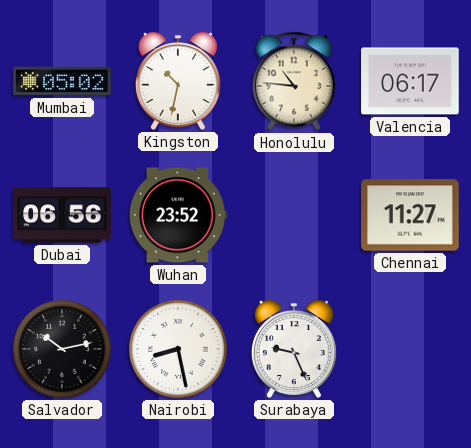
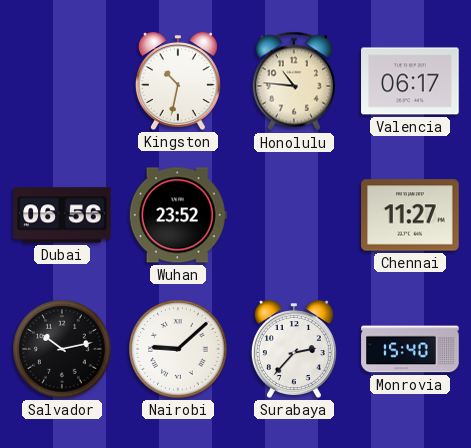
Mumbai: 05:02 -> none
Nairobi: 8:28 -> 9:08
Surabaya: 9:26 -> 2:37
Monrovia: none -> 15:40
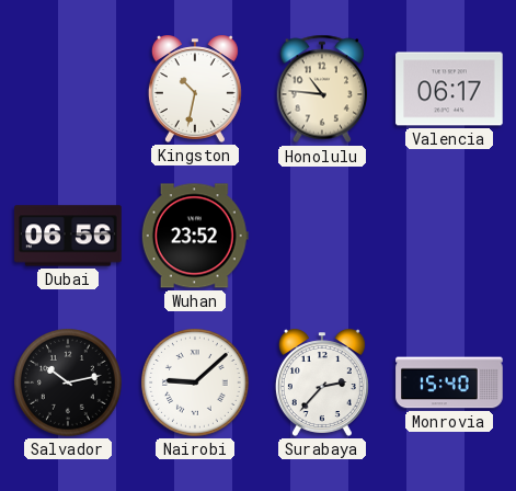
Chennai: 11:27 -> none
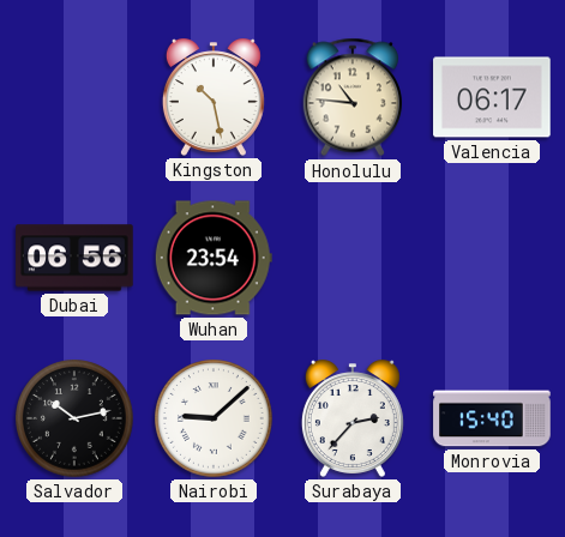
Kingston: 10:32 -> 10:28
Wuhan: 23:52 -> 23:54
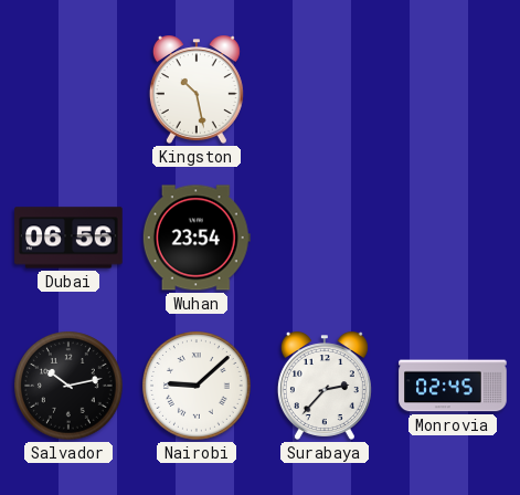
Honolulu: 10:46 -> none
Valencia: 06:17 -> none
Monrovia: 15:40 -> 02:45
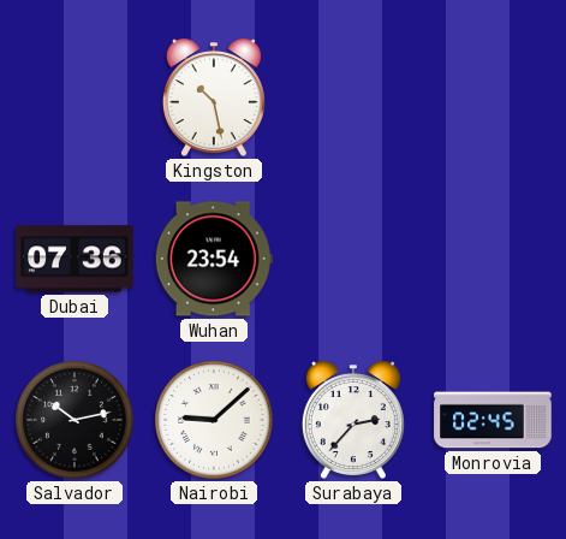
Dubai: 06:56 -> 07:36
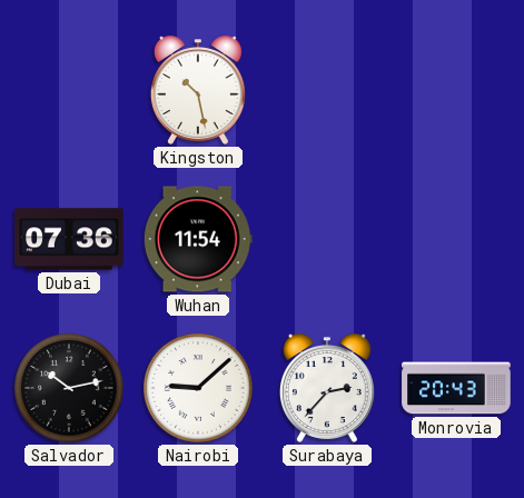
Wuhan: 23:54 -> 11:54
Monrovia: 02:45 -> 20:43
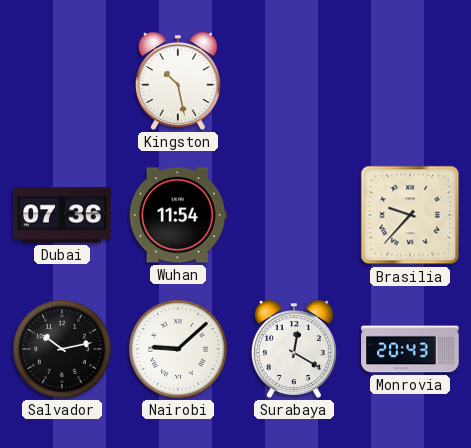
Brasilia: none -> 9:37
Surabaya: 2:37 -> 12:20
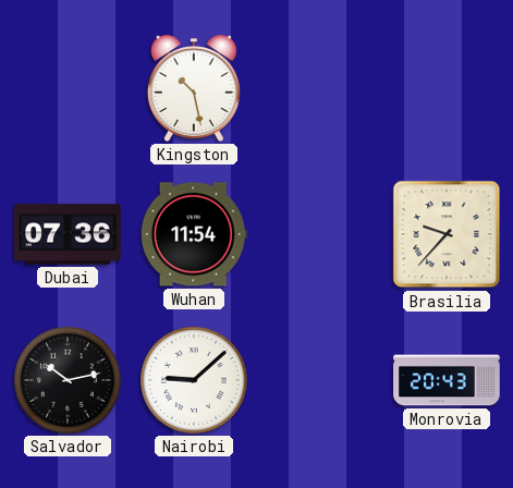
Surabaya: 12:20 -> none
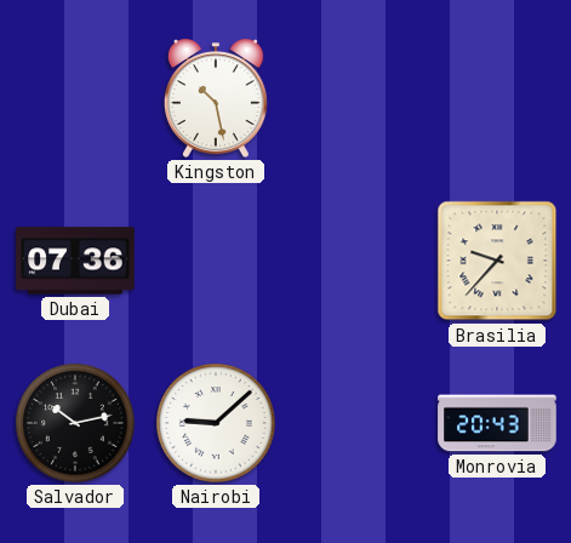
Wuhan: 11:54 -> none
